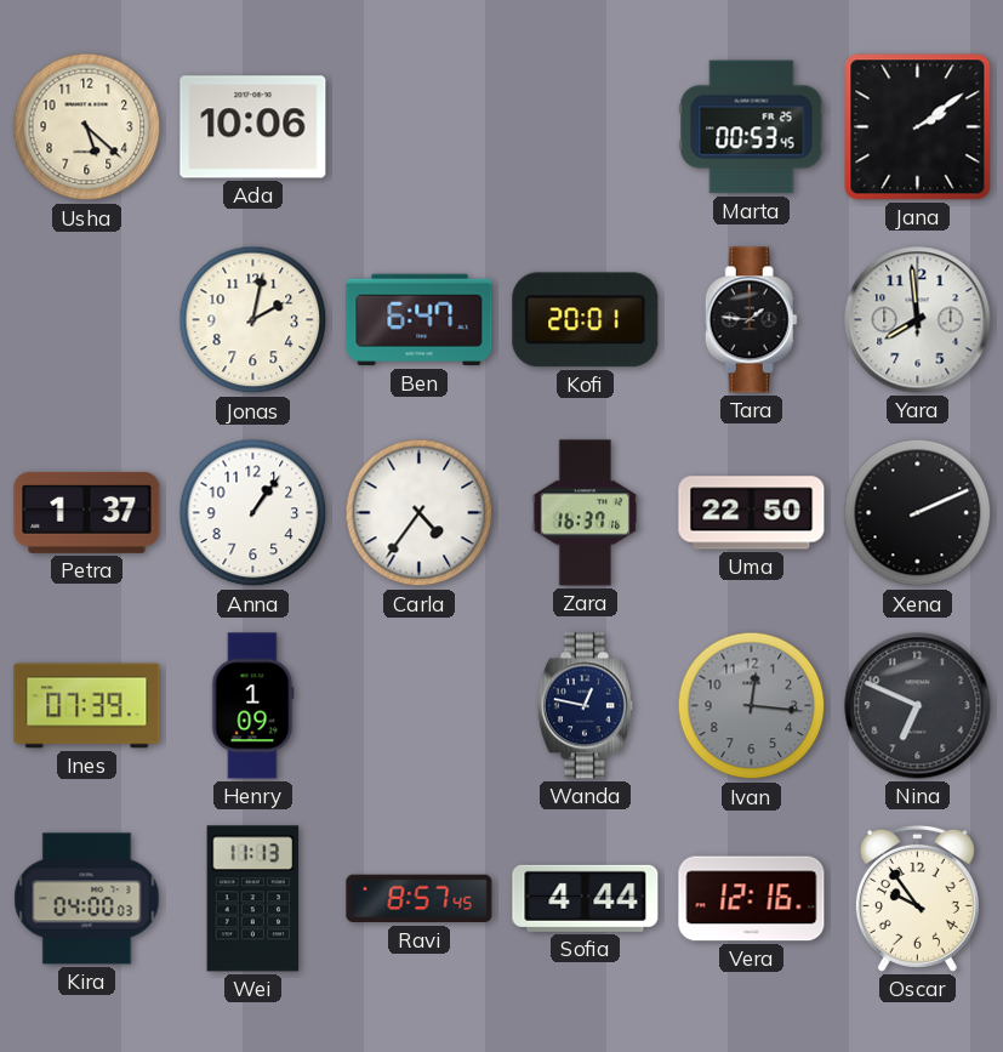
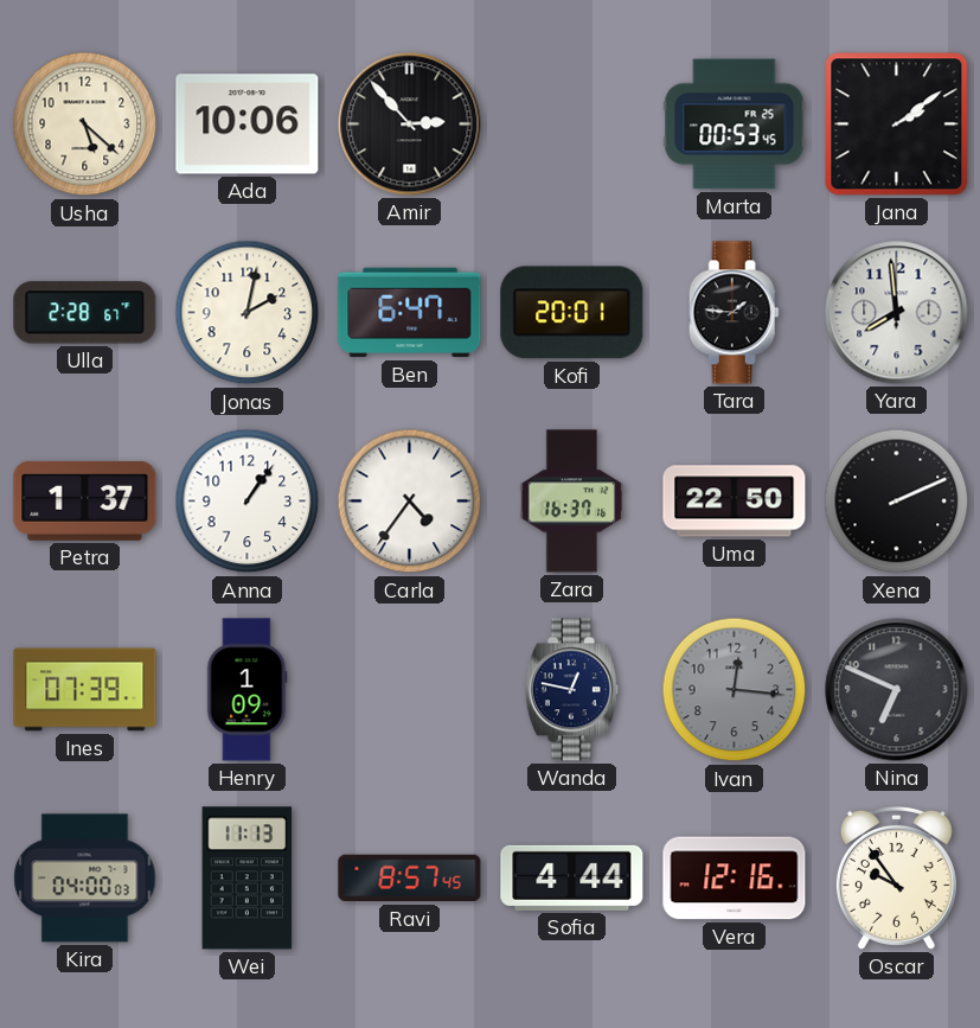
Amir: none -> 2:53
Ulla: none -> 2:28
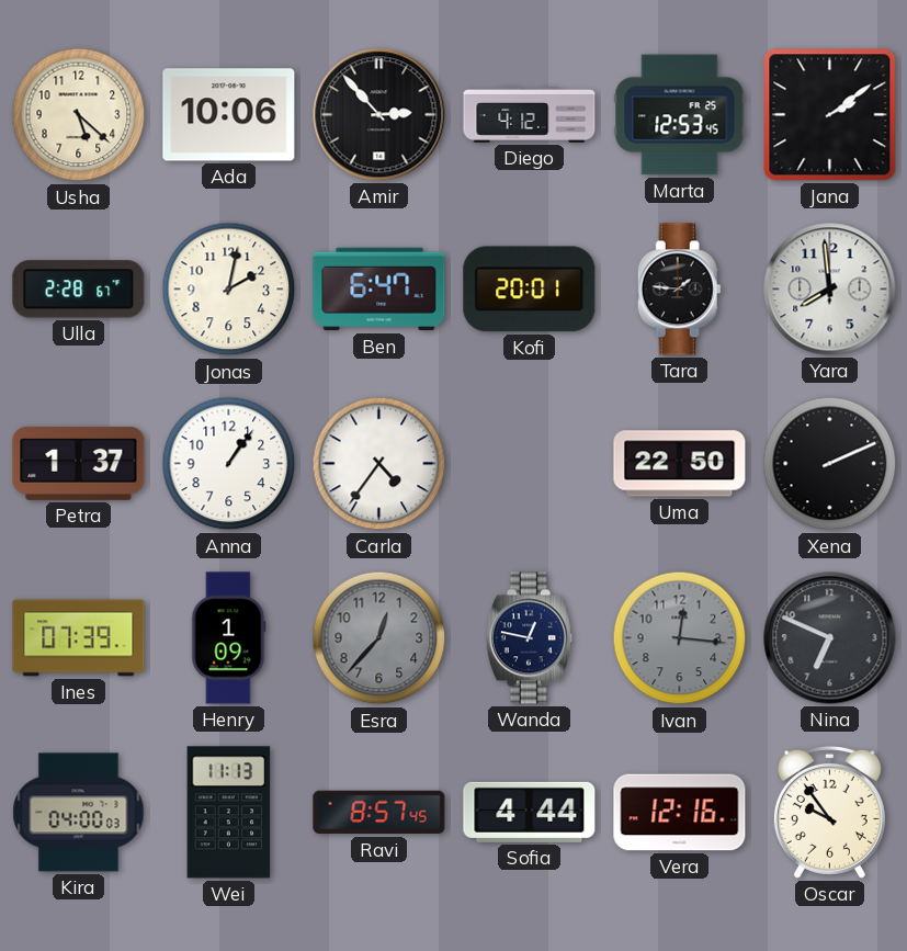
Diego: none -> 4:12
Marta: 00:53 -> 12:53
Zara: 16:37 -> none
Esra: none -> 12:37
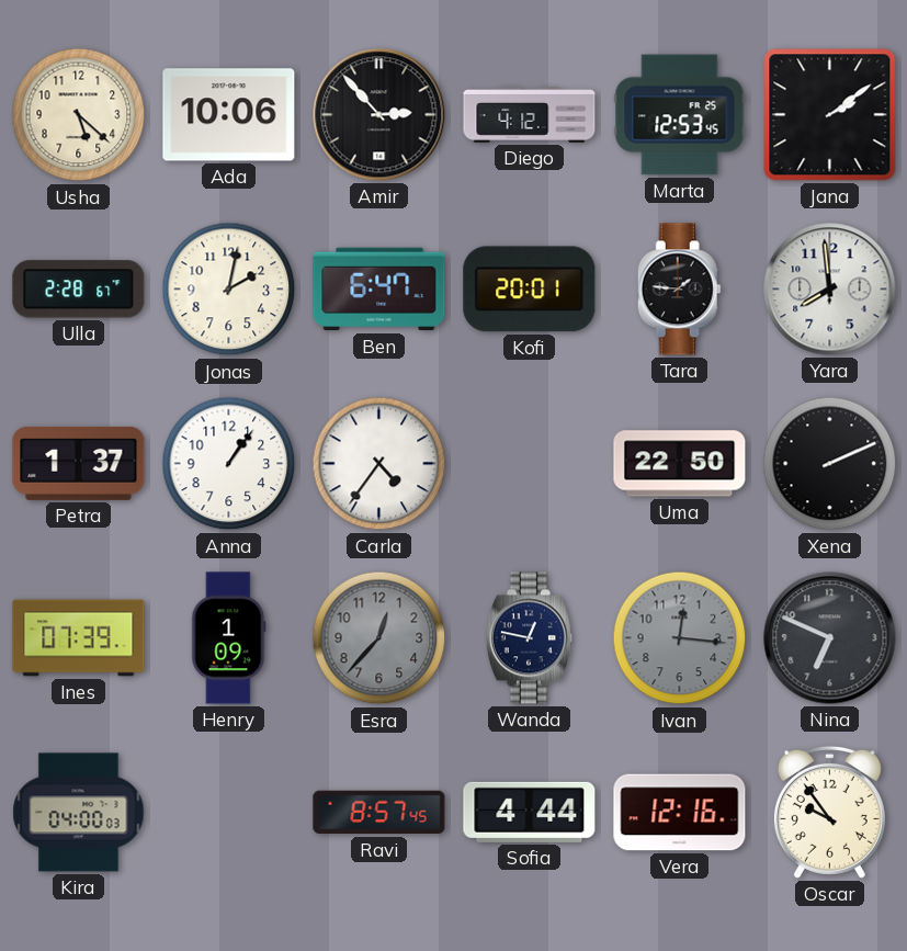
Wei: 11:13 -> none
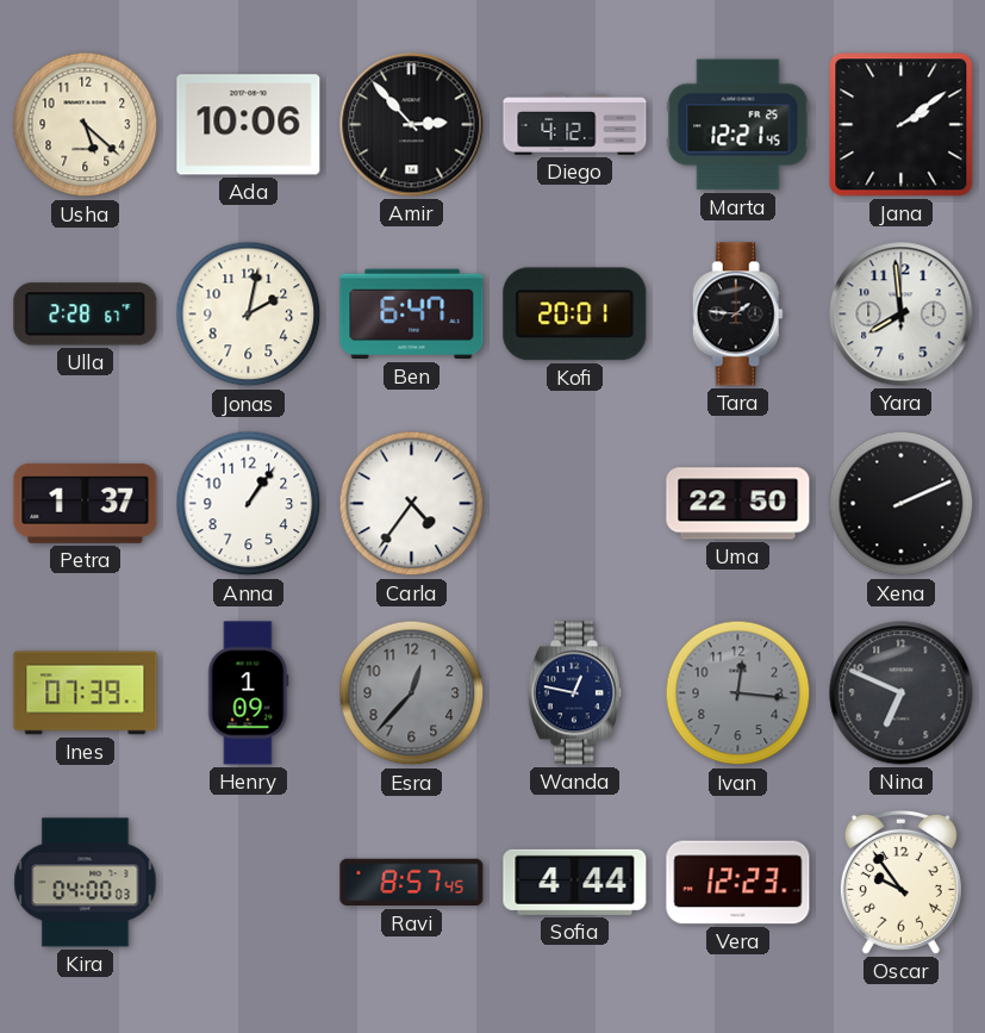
Marta: 12:53 -> 12:21
Vera: 12:16 -> 12:23
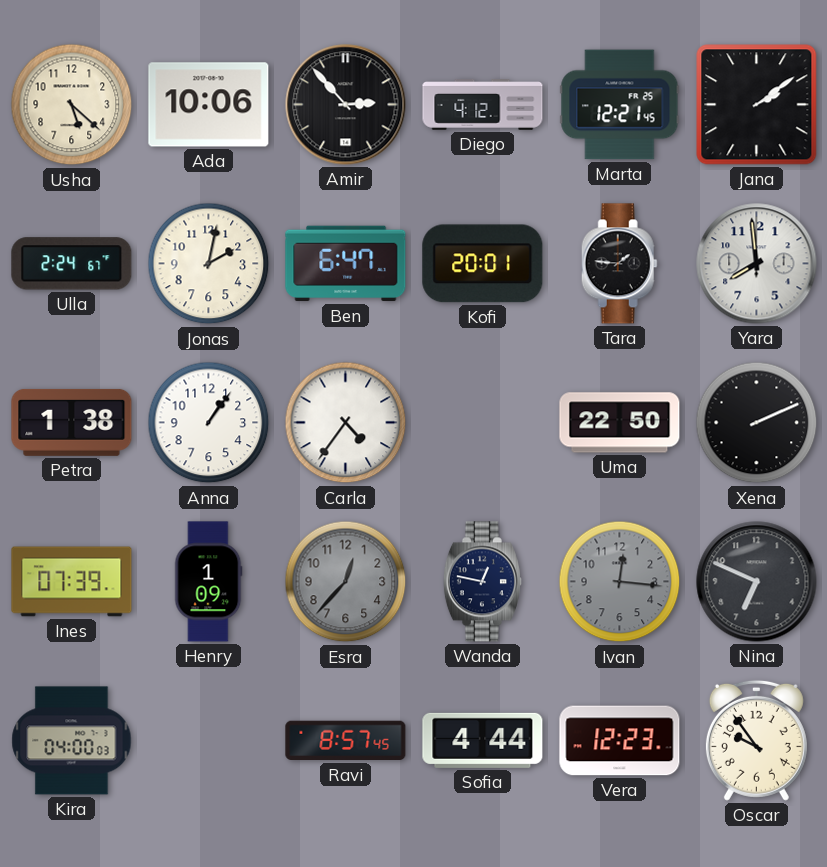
Ulla: 2:28 -> 2:24
Petra: 1:37 -> 1:38
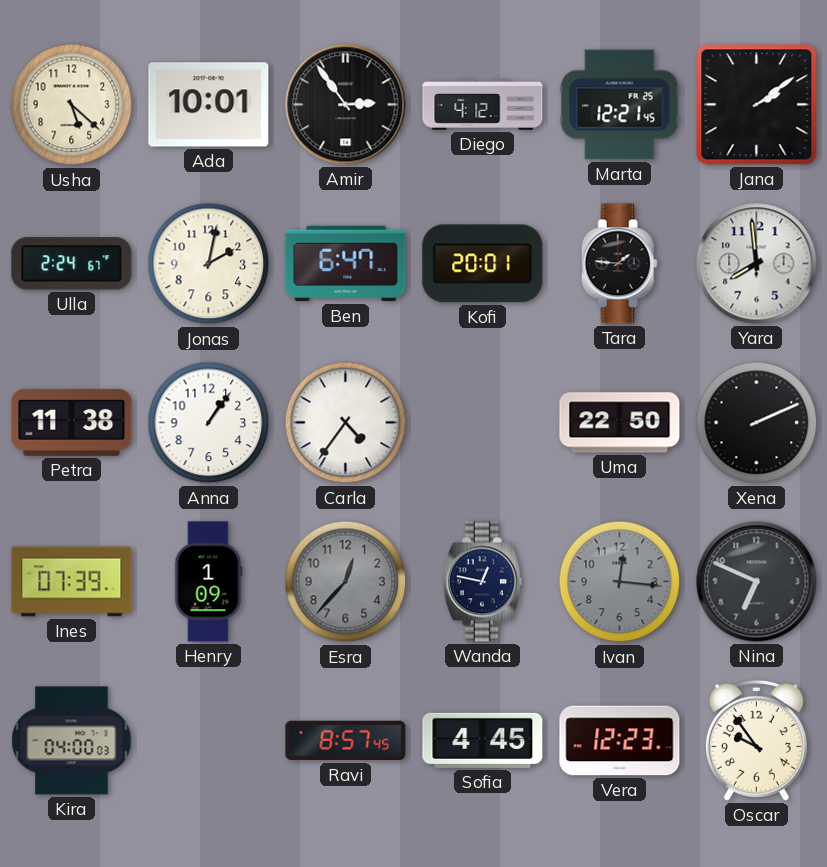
Ada: 10:06 -> 10:01
Amir: 2:53 -> 2:54
Petra: 1:38 -> 11:38
Sofia: 4:44 -> 4:45
